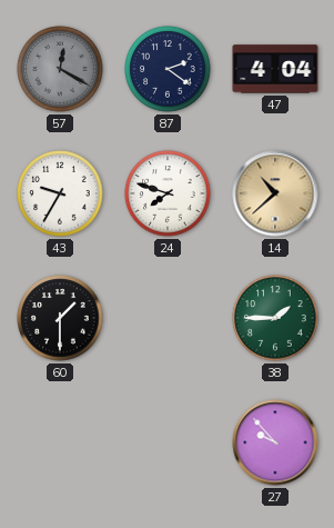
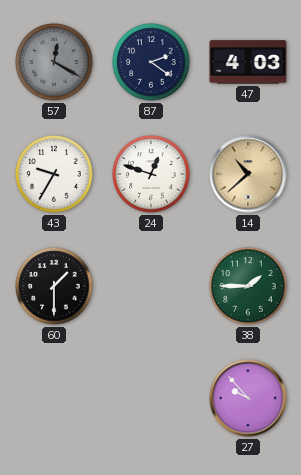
47: 4:04 -> 4:03
24: 7:48 -> 12:48
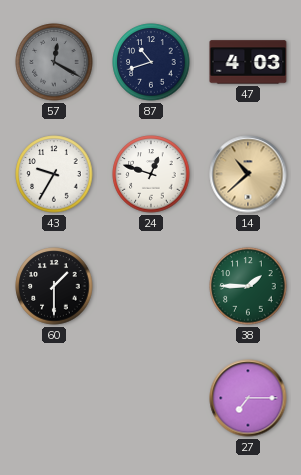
87: 2:21 -> 10:42
27: 9:53 -> 7:15
